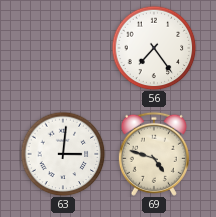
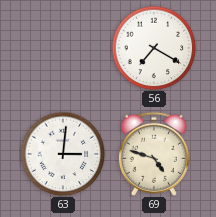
56: 7:24 -> 7:20
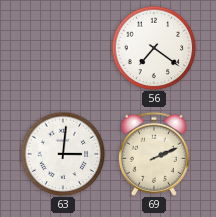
56: 7:20 -> 7:21
69: 4:48 -> 2:11
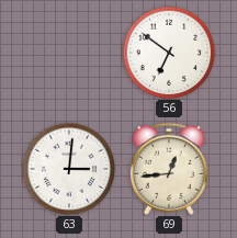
56: 7:21 -> 6:51
69: 2:11 -> 12:44
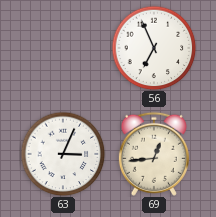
56: 6:51 -> 6:56
63: 3:01 -> 3:04
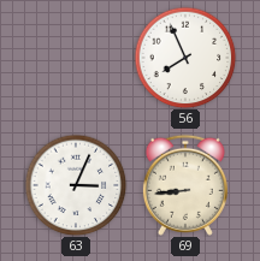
56: 6:56 -> 7:56
69: 12:44 -> 8:44
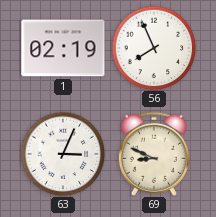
1: none -> 02:19
69: 8:44 -> 8:49
